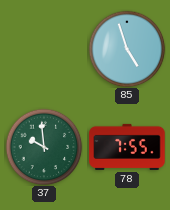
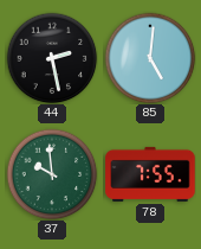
44: none -> 2:28
85: 4:57 -> 5:01
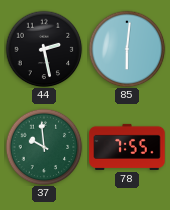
85: 5:01 -> 6:01
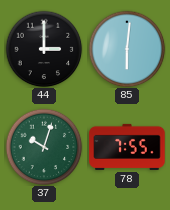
44: 2:28 -> 3:00
37: 9:59 -> 10:03
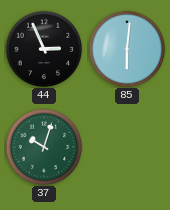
44: 3:00 -> 2:56
78: 7:55 -> none
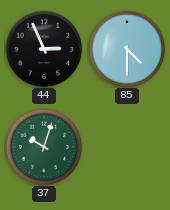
85: 6:01 -> 4:30
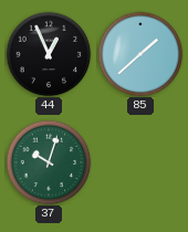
44: 2:56 -> 12:56
85: 4:30 -> 1:38
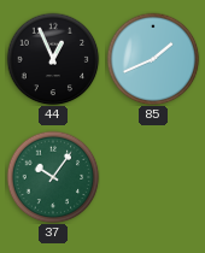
85: 1:38 -> 1:41
37: 10:03 -> 10:06
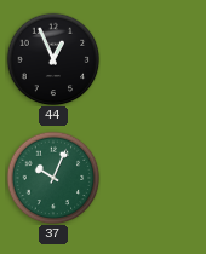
85: 1:41 -> none
37: 10:06 -> 10:04
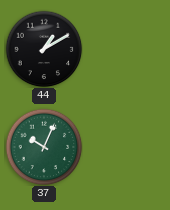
44: 12:56 -> 1:10
